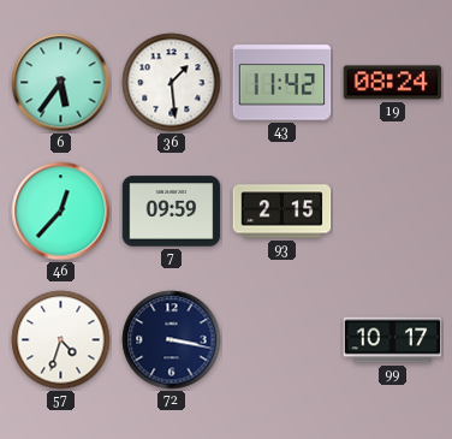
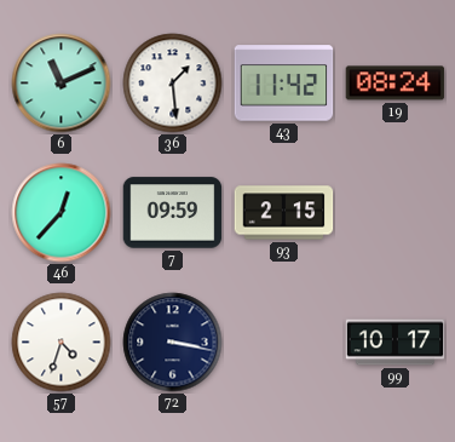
6: 5:36 -> 11:11
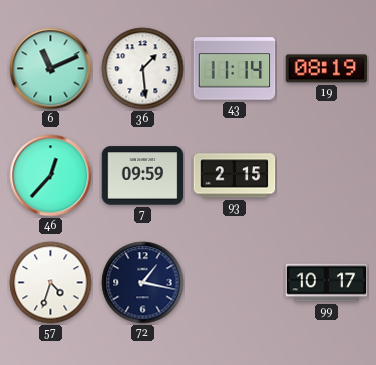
43: 11:42 -> 11:14
19: 08:24 -> 08:19
72: 3:17 -> 1:17
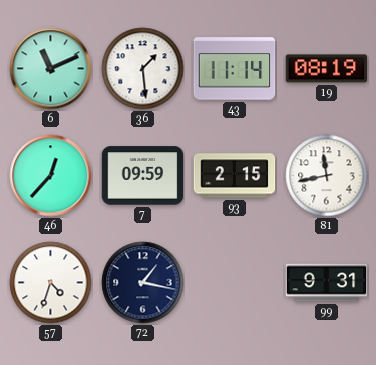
81: none -> 11:43
99: 10:17 -> 9:31
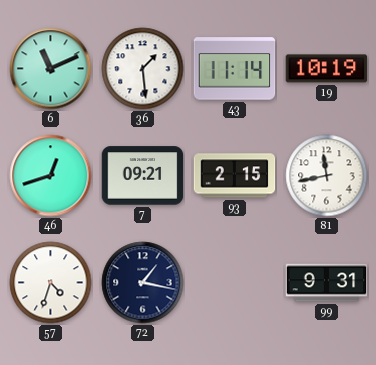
19: 08:19 -> 10:19
46: 12:37 -> 12:42
7: 09:59 -> 09:21
